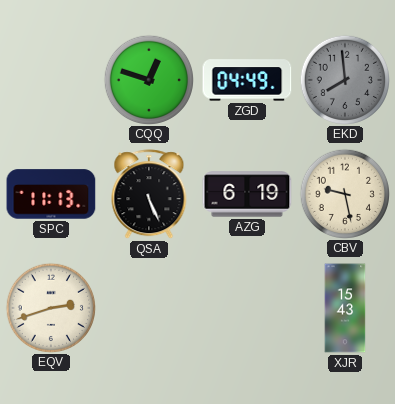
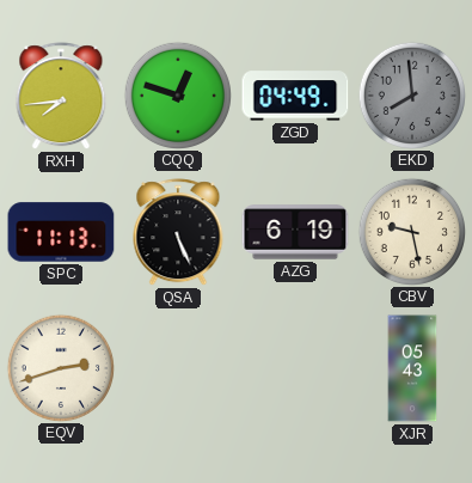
RXH: none -> 7:44
XJR: 15:43 -> 05:43
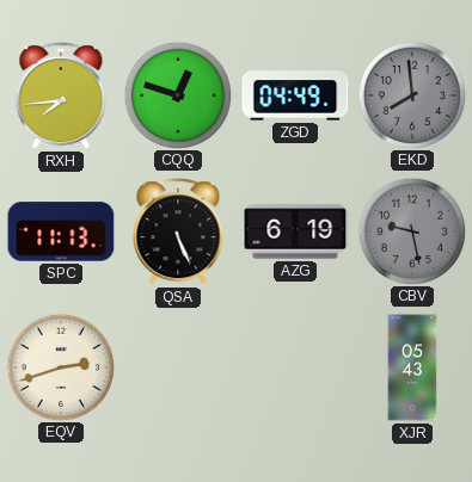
CBV dial: cream -> grey
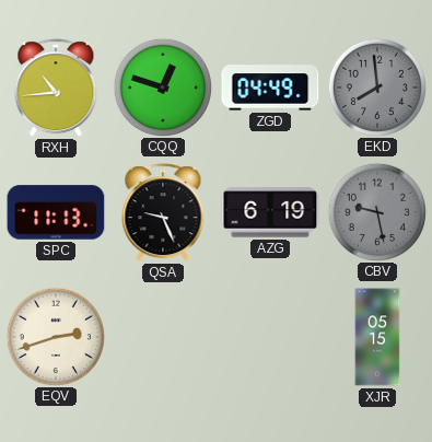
RXH: 7:44 -> 10:44
QSA: 5:26 -> 9:26
XJR: 05:43 -> 05:15
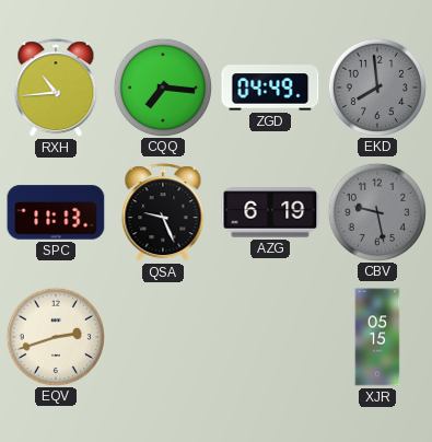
CQQ: 12:48 -> 7:16
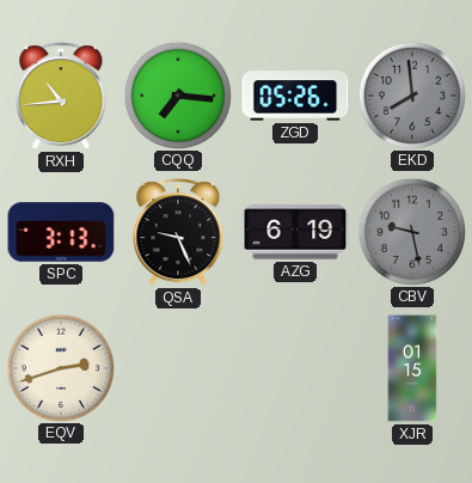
ZGD: 04:49 -> 05:26
SPC: 11:13 -> 3:13
XJR: 05:15 -> 01:15
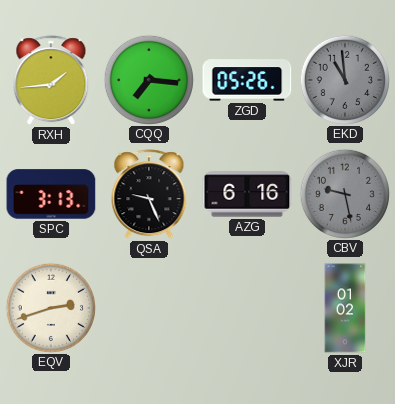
RXH: 10:44 -> 1:44
EKD: 7:59 -> 10:59
AZG: 6:19 -> 6:16
XJR: 01:15 -> 01:02
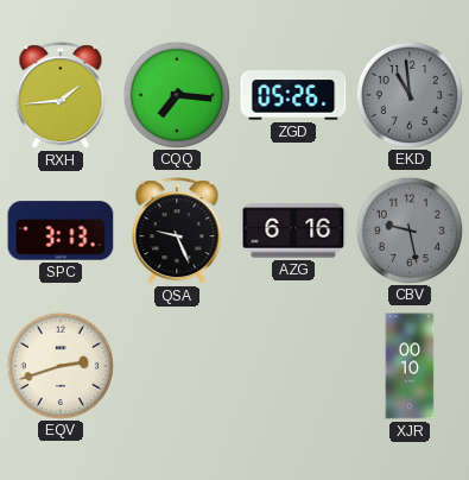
XJR: 01:02 -> 00:10
